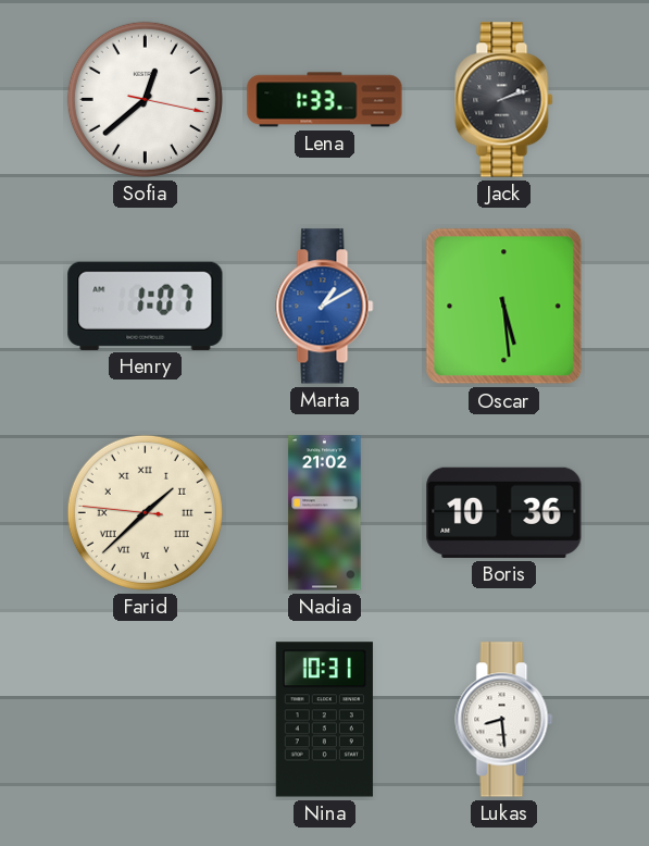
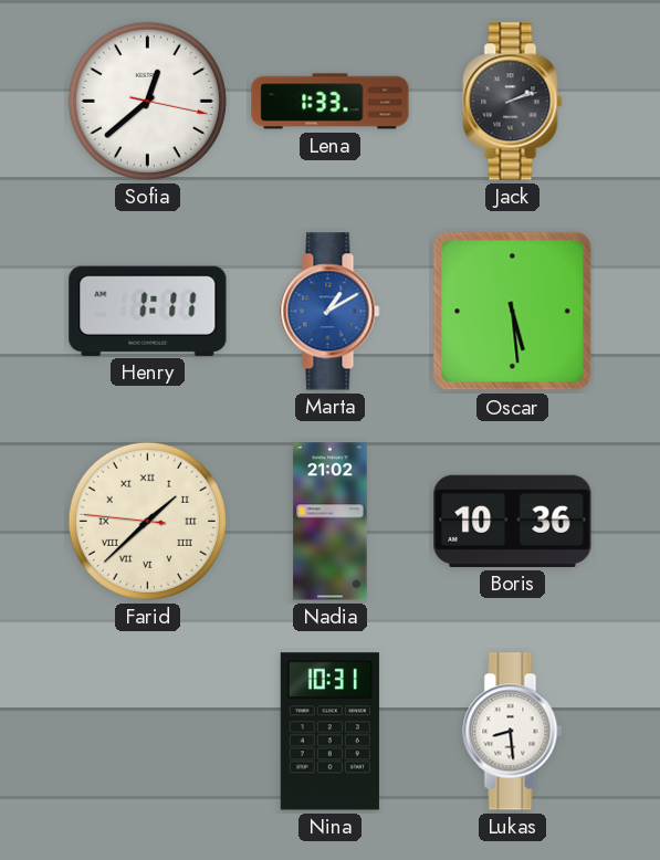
Henry: 1:07 -> 1:11
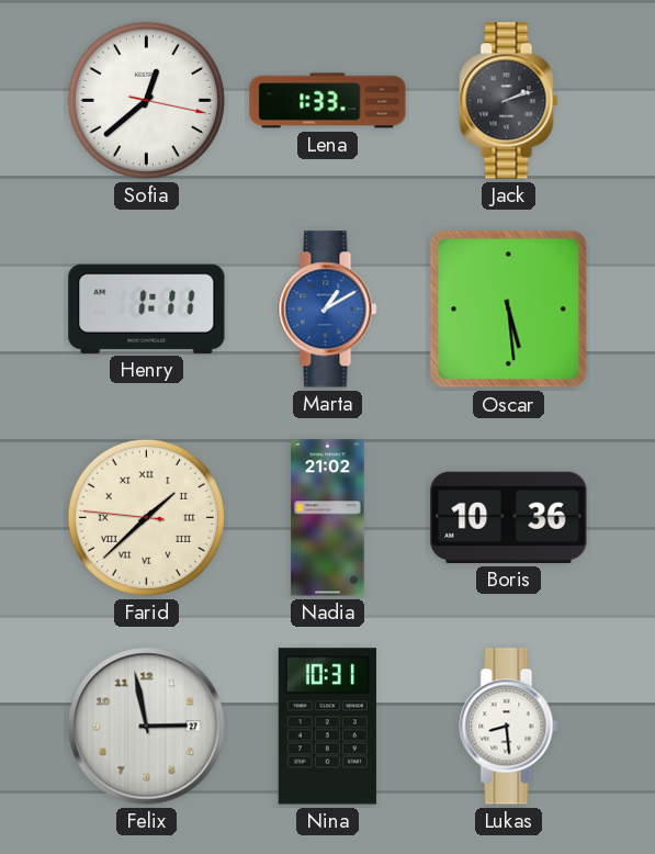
Felix: none -> 2:58
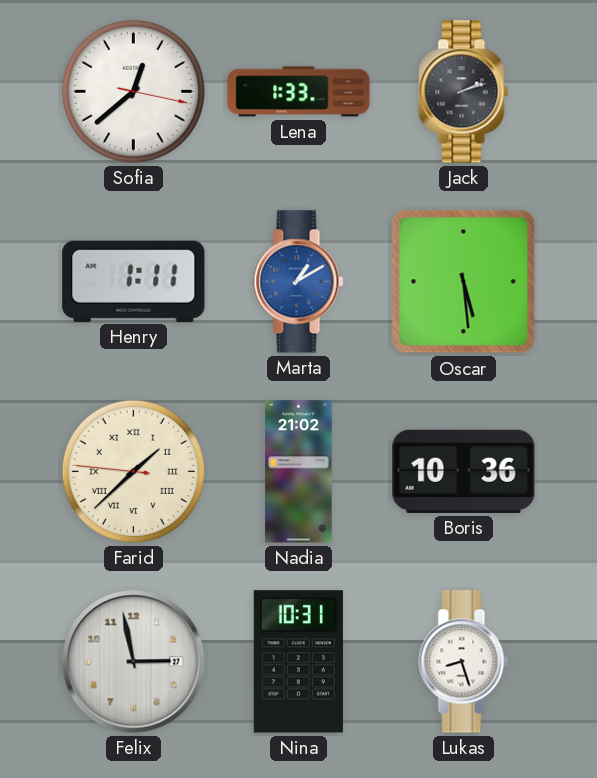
Lukas: 8:29 -> 8:27
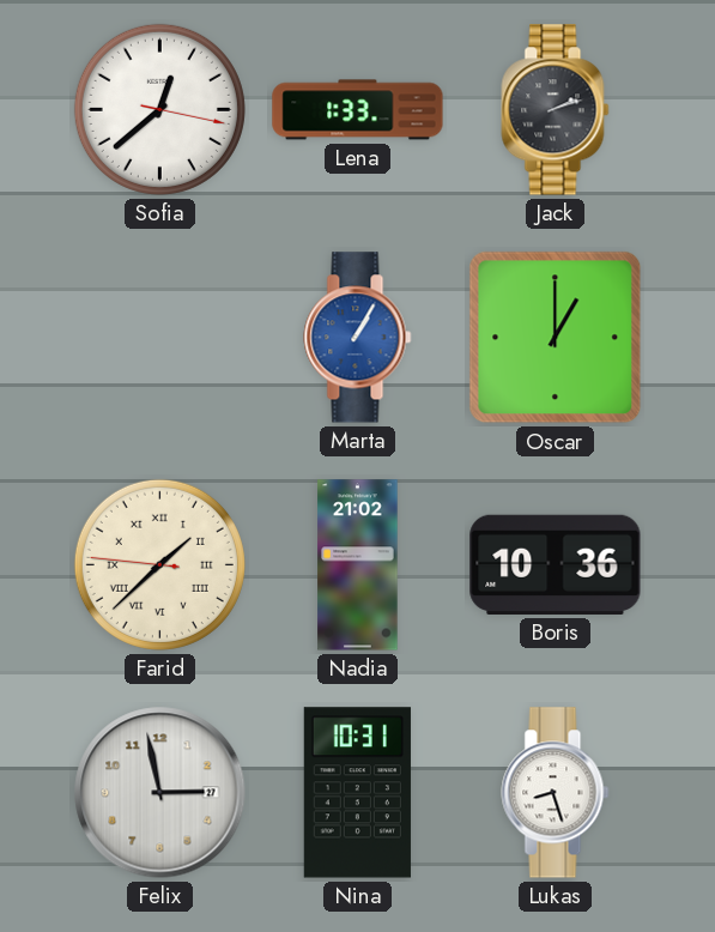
Henry: 1:11 -> none
Marta: 1:10 -> 1:05
Oscar: 5:29 -> 1:00
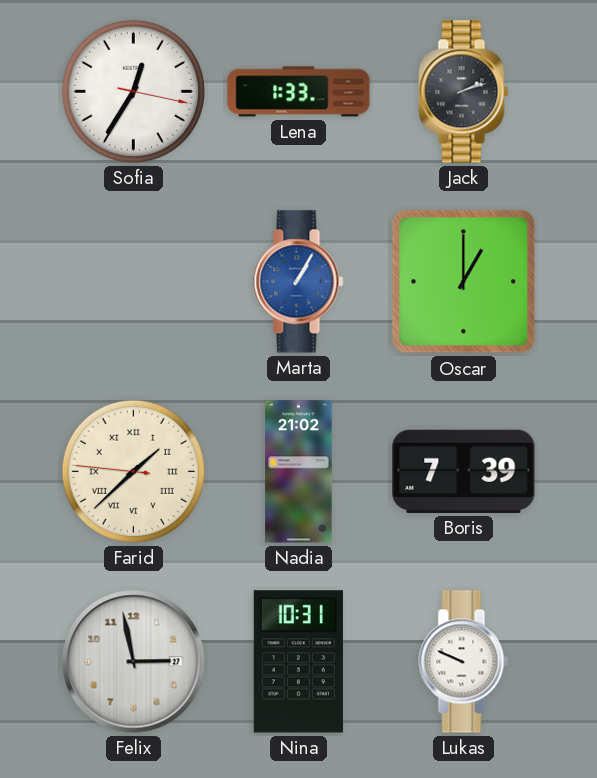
Sofia: 12:38 -> 12:35
Boris: 10:36 -> 7:39
Lukas: 8:27 -> 9:49
